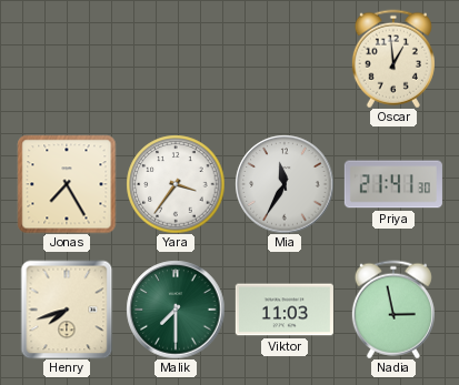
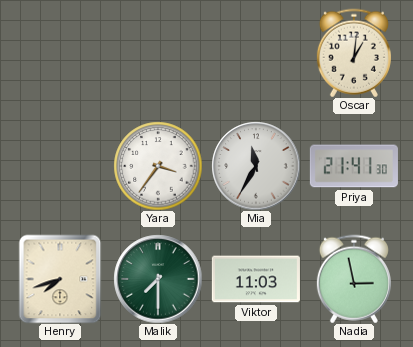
Oscar: 12:59 -> 1:01
Jonas: 7:25 -> none
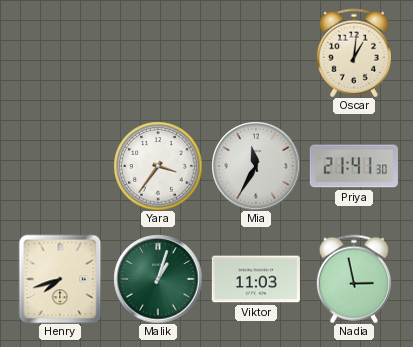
Malik: 7:30 -> 1:03
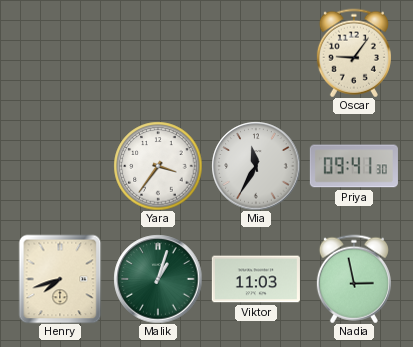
Oscar: 1:01 -> 9:06
Priya: 21:41 -> 09:41
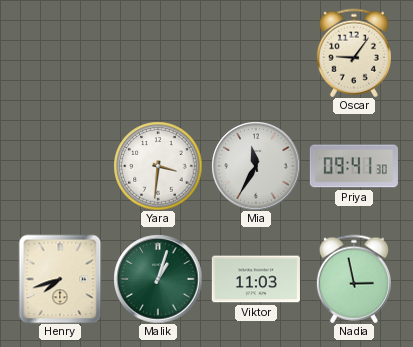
Yara: 3:36 -> 3:31
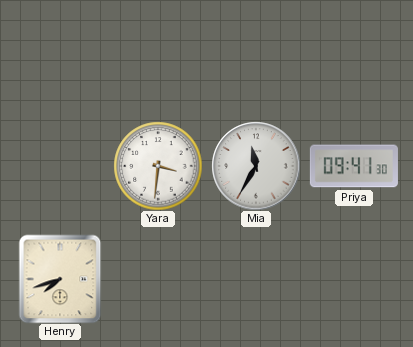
Oscar: 9:06 -> none
Malik: 1:03 -> none
Viktor: 11:03 -> none
Nadia: 2:58 -> none
